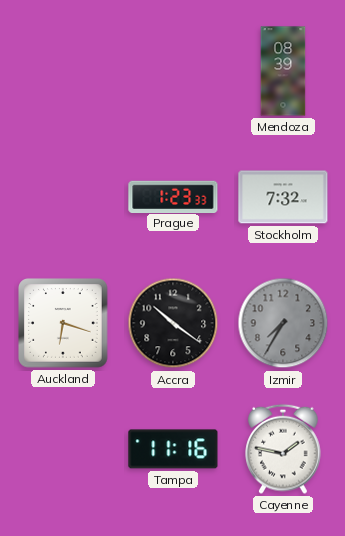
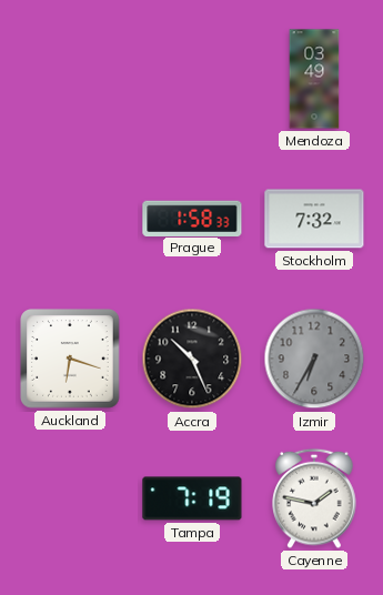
Mendoza: 08:39 -> 03:49
Prague: 1:23 -> 1:58
Accra: 10:21 -> 10:26
Izmir: 7:35 -> 6:35
Tampa: 11:16 -> 7:19
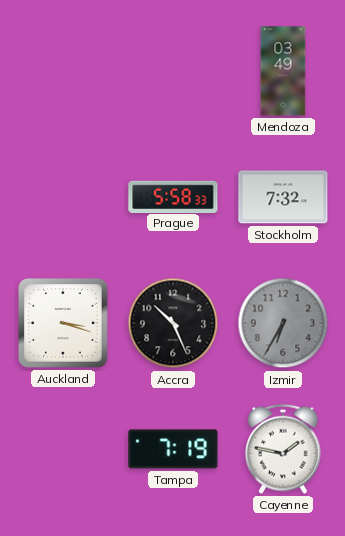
Prague: 1:58 -> 5:58
Auckland: 6:18 -> 3:18
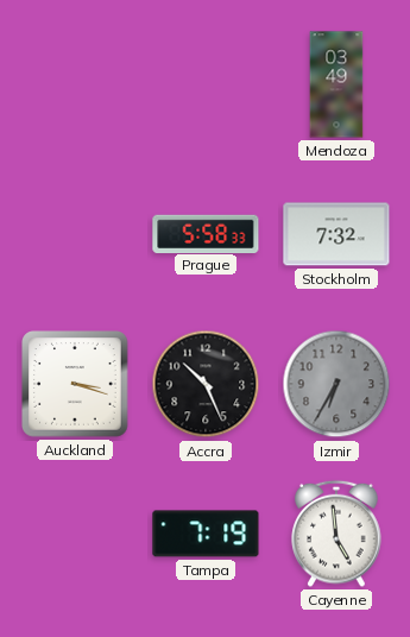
Cayenne: 1:47 -> 4:59
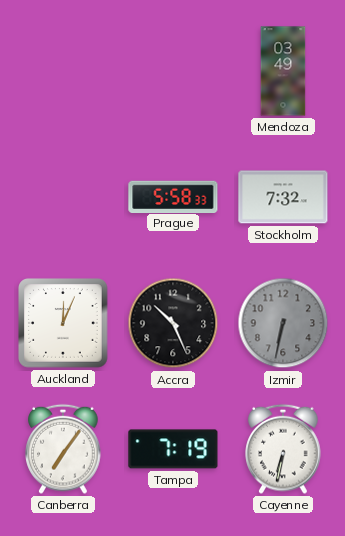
Auckland: 3:18 -> 12:04
Izmir: 6:35 -> 6:32
Canberra: none -> 7:06
Cayenne: 4:59 -> 6:32
